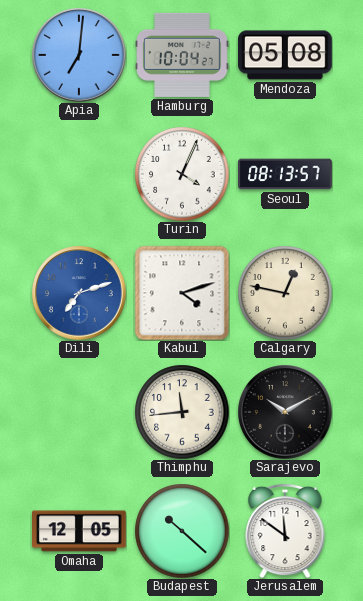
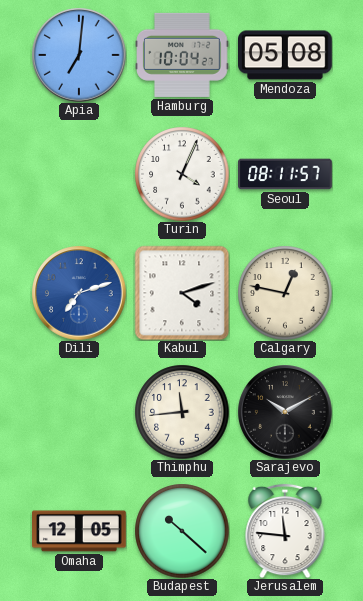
Seoul: 08:13 -> 08:11
Jerusalem: 11:51 -> 11:46
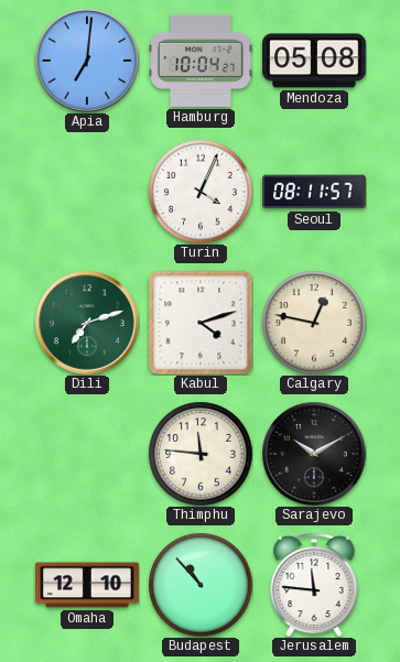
Dili dial: blue -> green
Thimphu: 11:44 -> 11:46
Omaha: 12:05 -> 12:10
Budapest: 10:22 -> 10:53
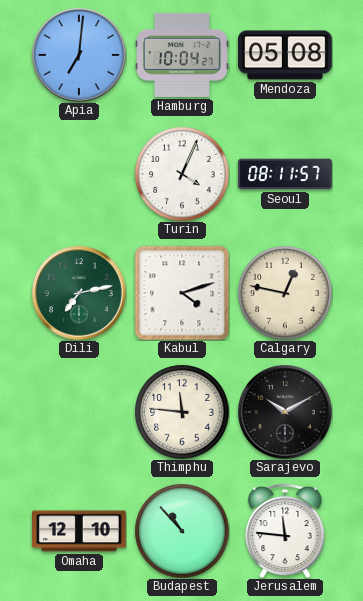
Dili: 7:12 -> 7:13
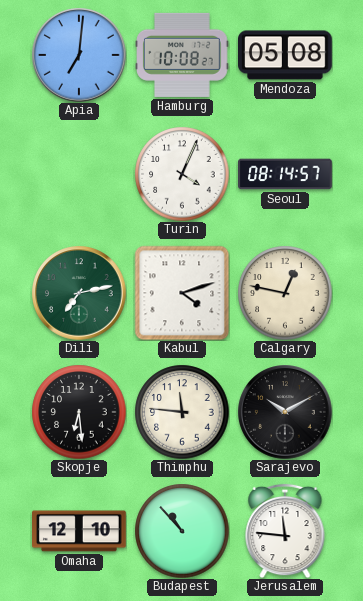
Hamburg: 10:04 -> 10:08
Seoul: 08:11 -> 08:14
Skopje: none -> 6:29
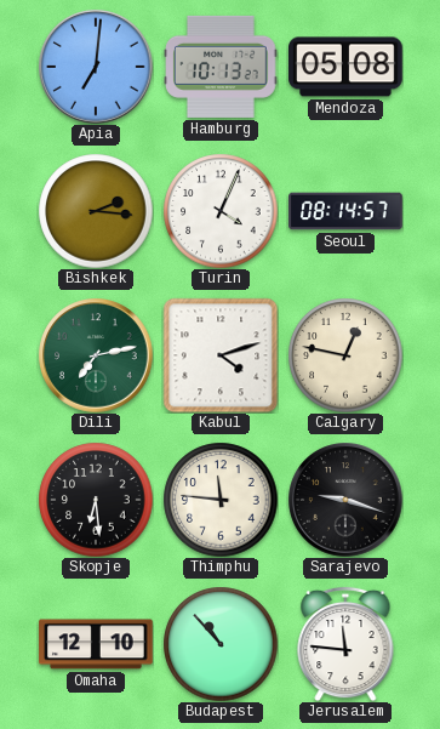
Hamburg: 10:08 -> 10:13
Bishkek: none -> 2:16
Sarajevo: 10:10 -> 9:18
